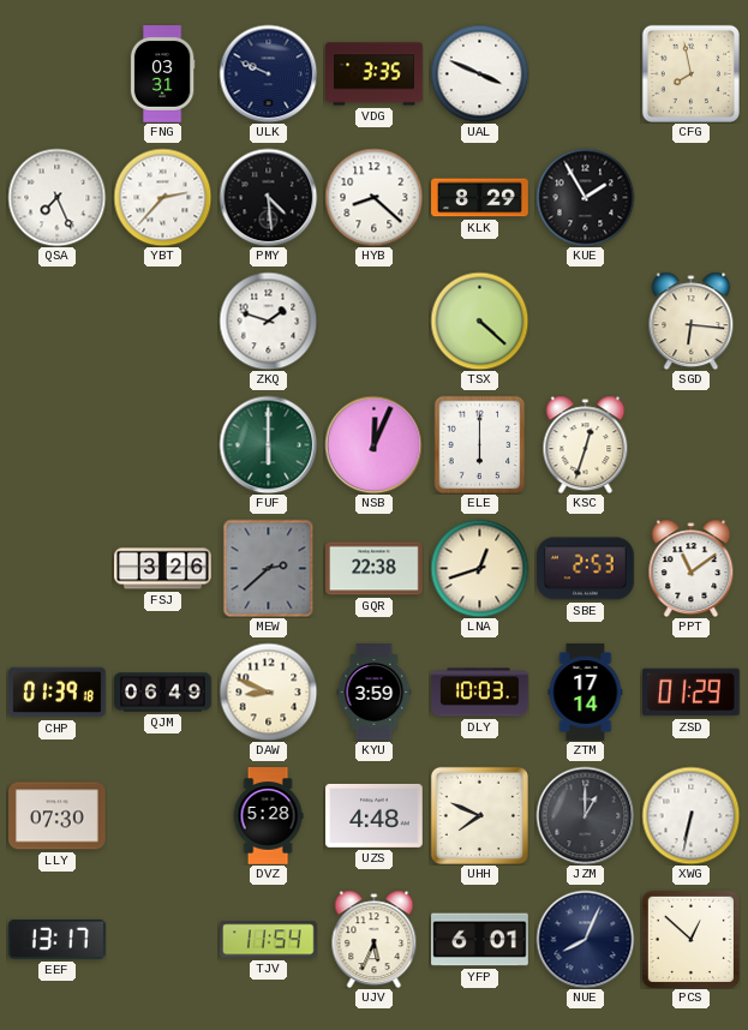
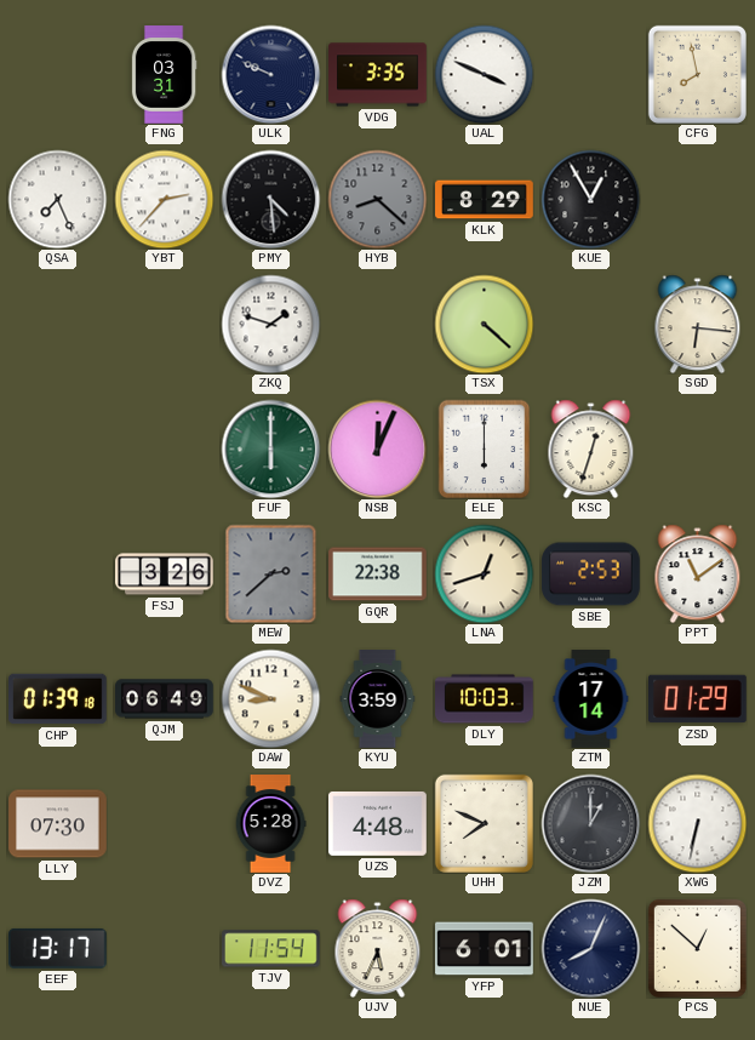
HYB dial: white -> grey
KUE: 1:55 -> 12:55
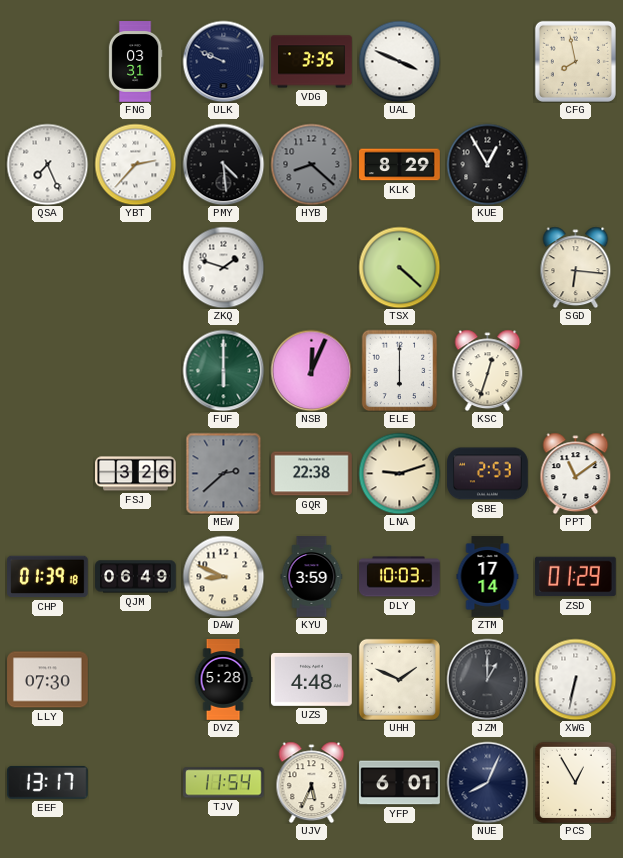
LNA: 12:42 -> 9:12
UHH: 7:49 -> 1:49
PCS: 12:52 -> 12:55
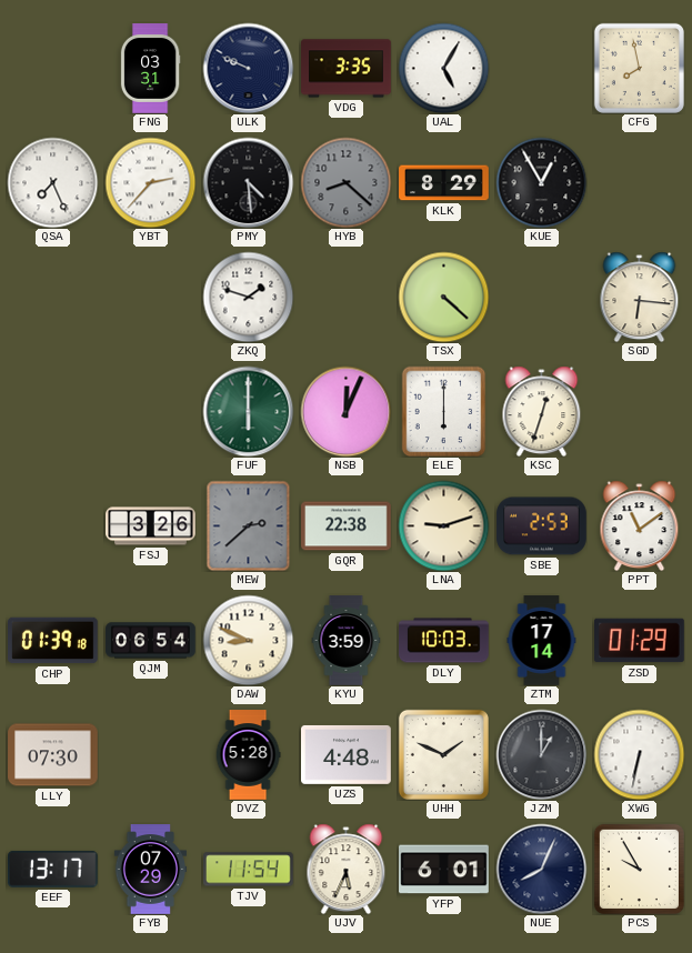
UAL: 3:49 -> 5:05
QJM: 06:49 -> 06:54
FYB: none -> 07:29
PCS: 12:55 -> 9:55
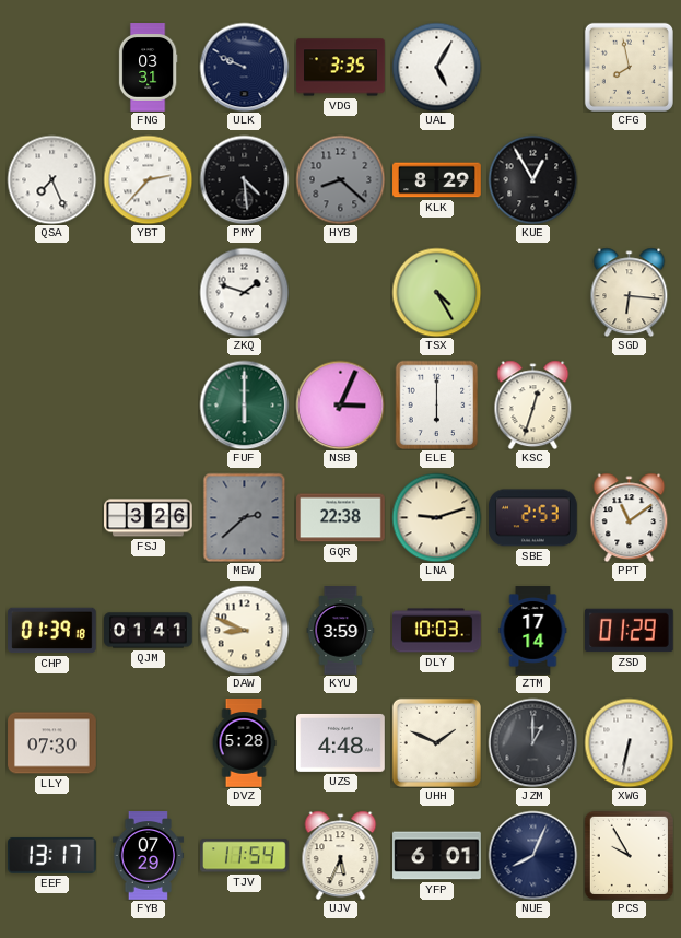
TSX: 4:22 -> 4:25
NSB: 12:04 -> 3:04
QJM: 06:54 -> 01:41
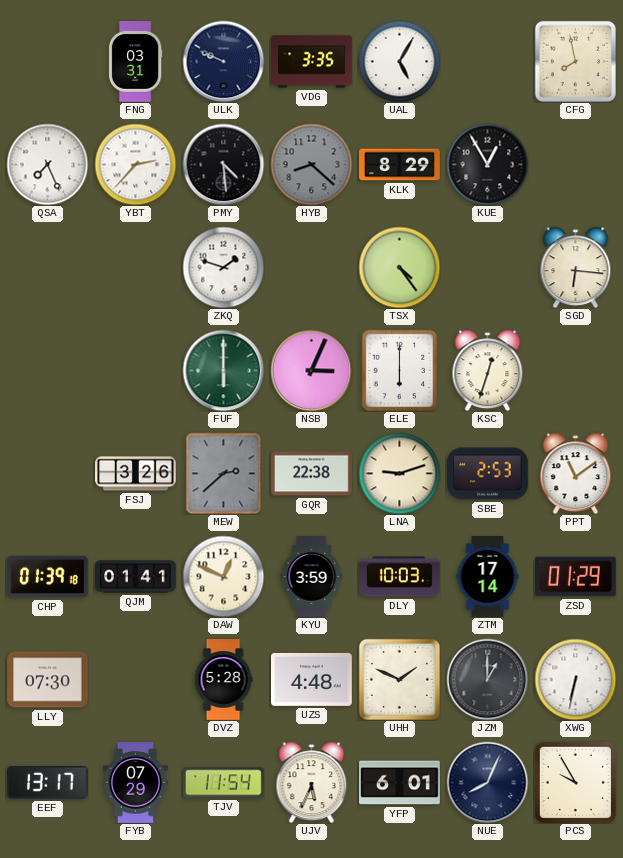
TSX: 4:25 -> 4:24
DAW: 8:49 -> 12:49
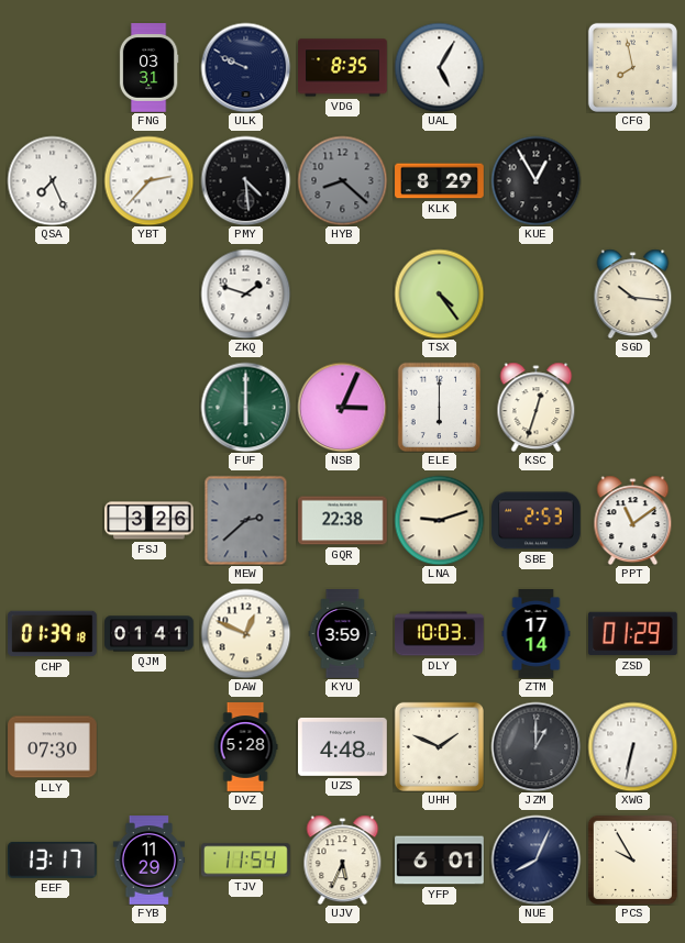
VDG: 3:35 -> 8:35
SGD: 6:16 -> 10:16
FYB: 07:29 -> 11:29
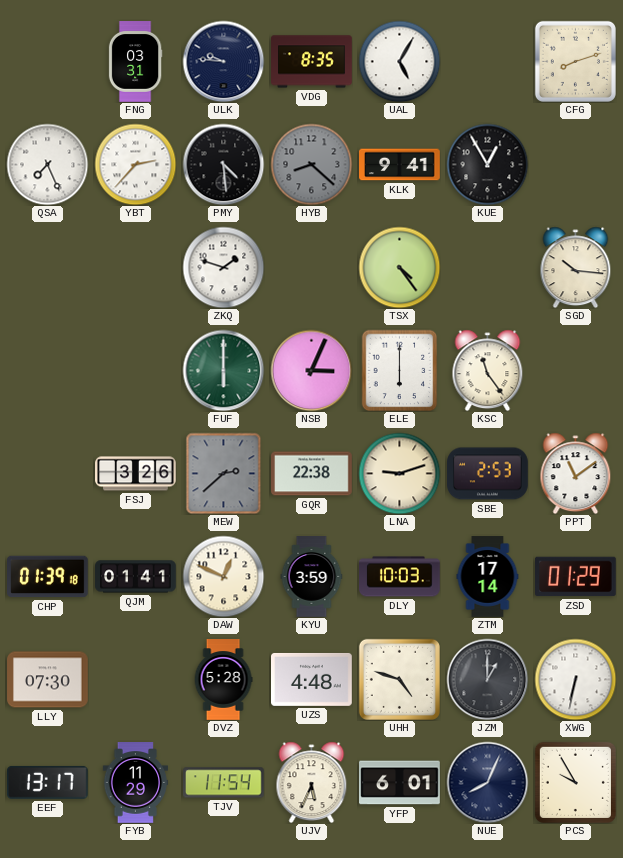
ULK: 9:49 -> 9:46
CFG: 7:58 -> 8:12
KLK: 8:29 -> 9:41
KSC: 12:33 -> 11:24
UHH: 1:49 -> 4:48
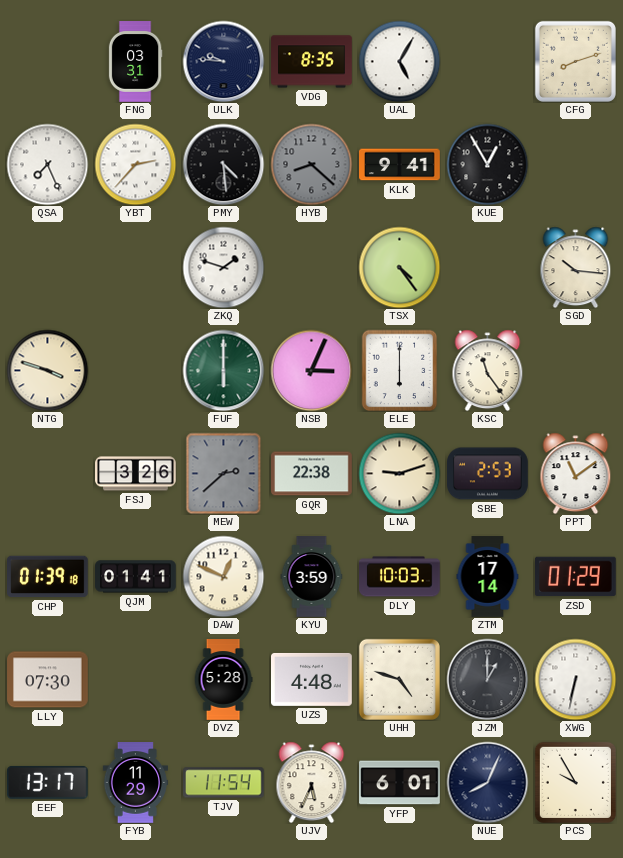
NTG: none -> 3:48
